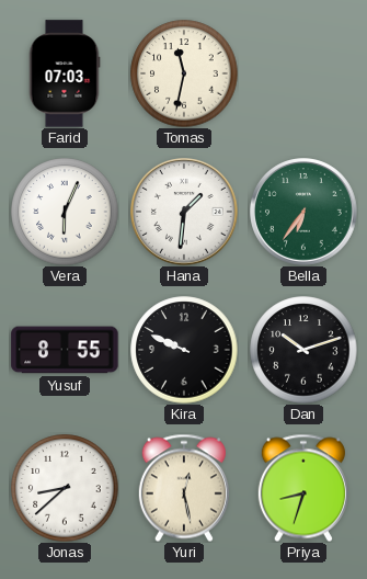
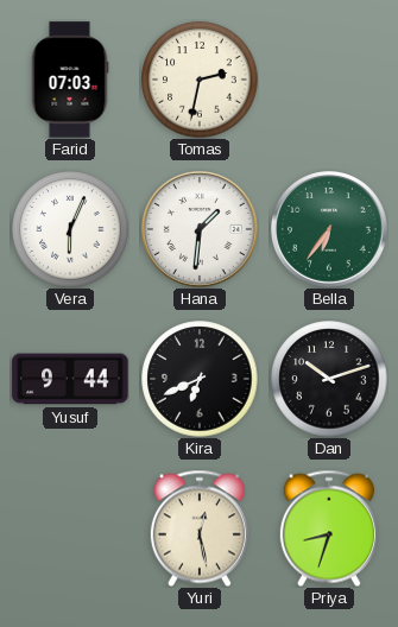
Tomas: 11:32 -> 2:32
Yusuf: 8:55 -> 9:44
Kira: 9:49 -> 6:41
Jonas: 8:38 -> none
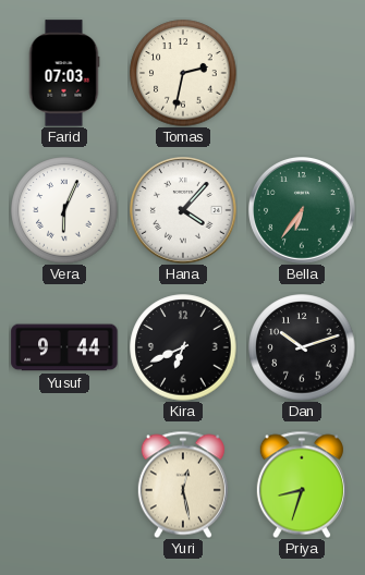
Hana: 1:31 -> 4:07
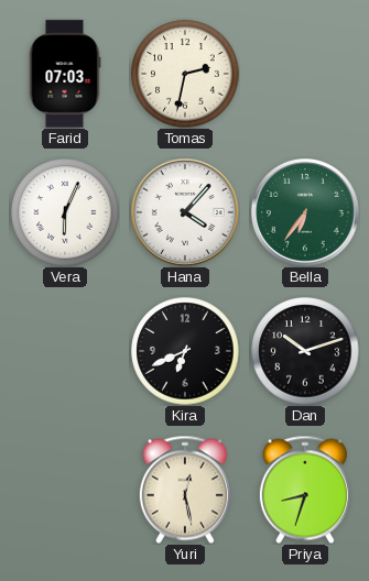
Yusuf: 9:44 -> none
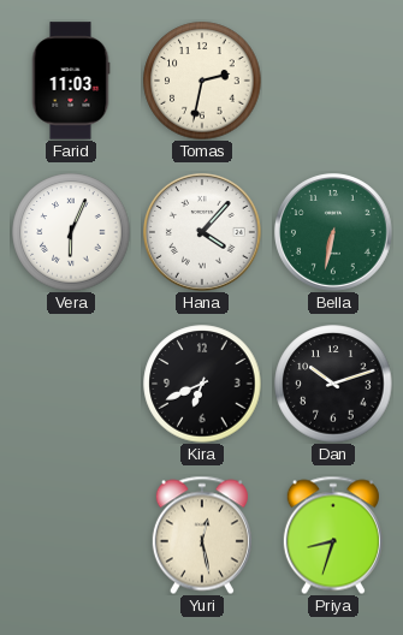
Farid: 07:03 -> 11:03
Bella: 6:36 -> 6:32
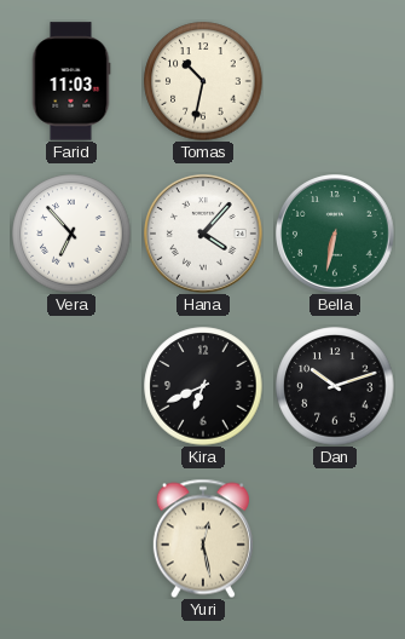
Tomas: 2:32 -> 10:32
Vera: 6:04 -> 6:53
Priya: 8:33 -> none
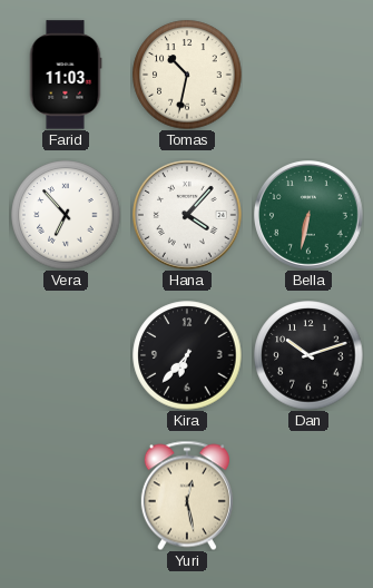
Kira: 6:41 -> 6:37
